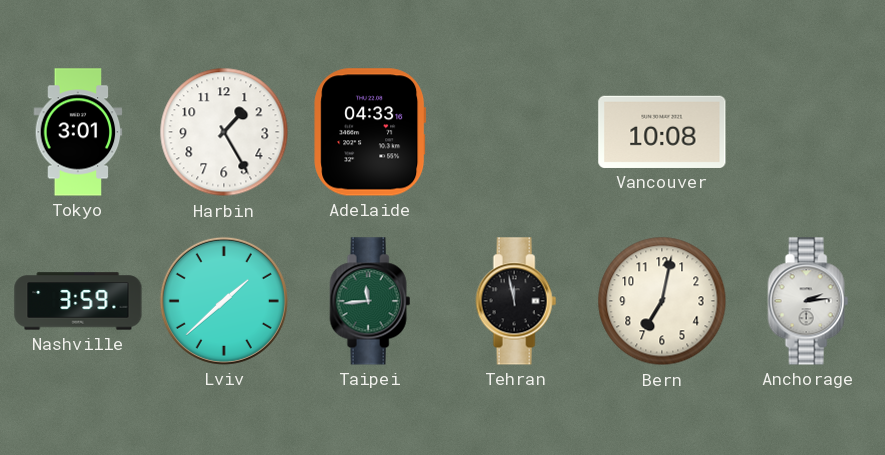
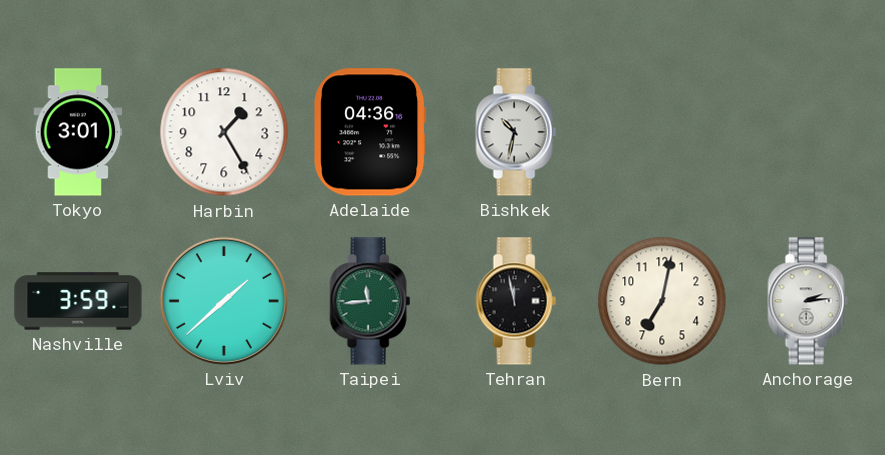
Adelaide: 04:33 -> 04:36
Bishkek: none -> 10:32
Vancouver: 10:08 -> none
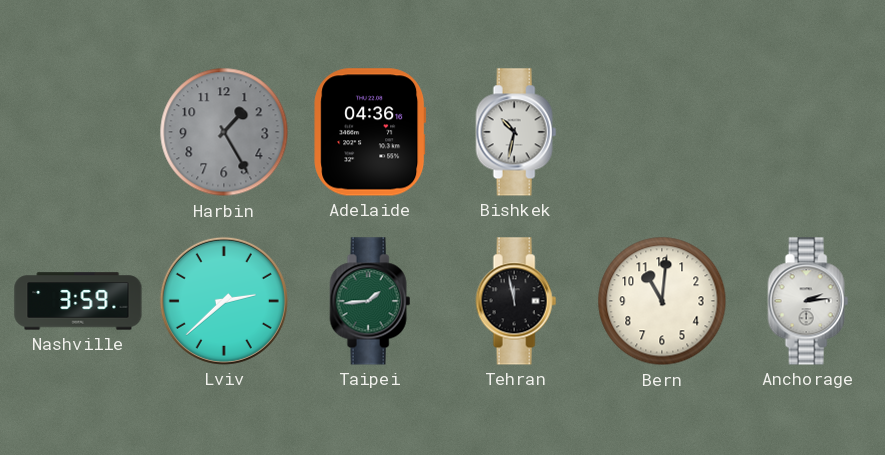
Tokyo: 3:01 -> none
Harbin dial: white -> grey
Lviv: 1:38 -> 2:38
Taipei: 11:44 -> 1:44
Bern: 7:02 -> 11:01
